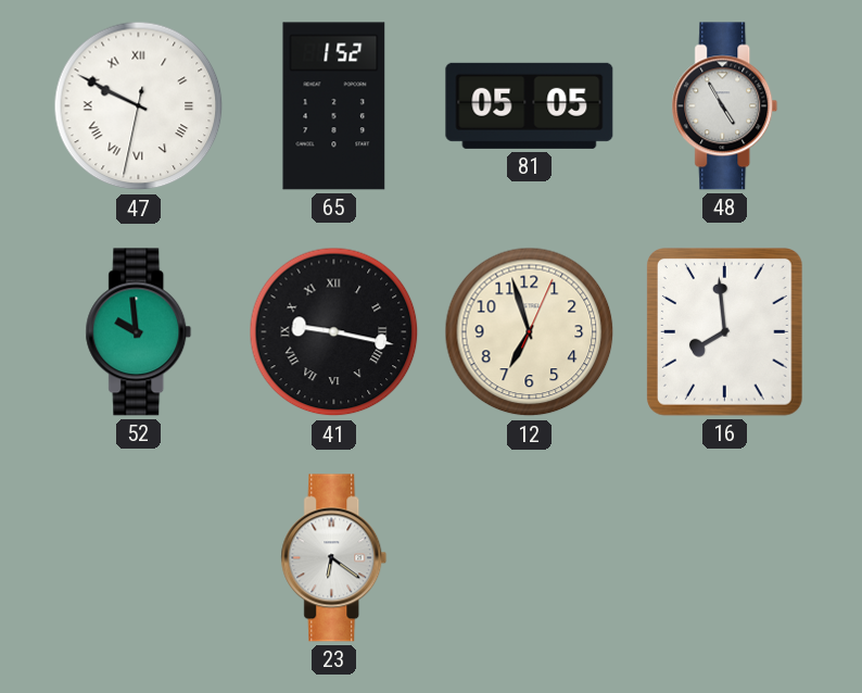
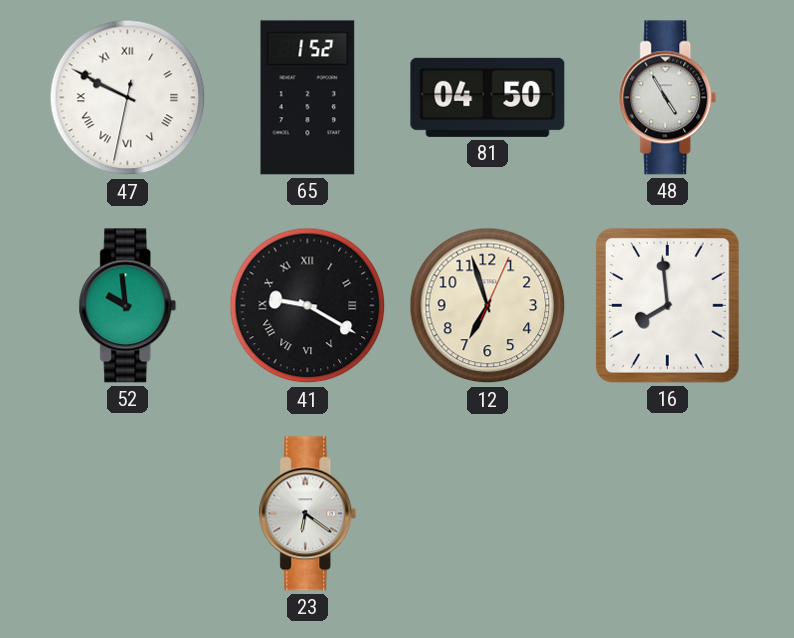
81: 05:05 -> 04:50
41: 9:17 -> 9:20
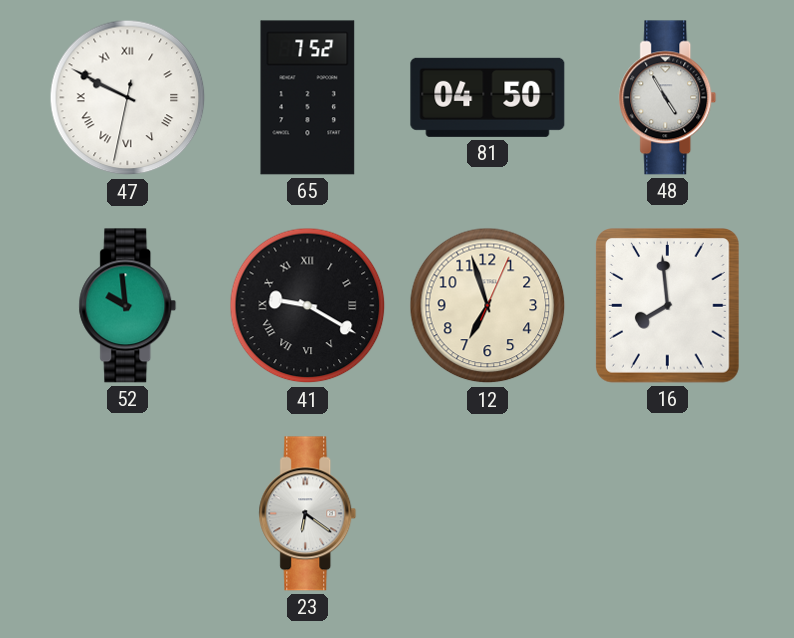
65: 1:52 -> 7:52
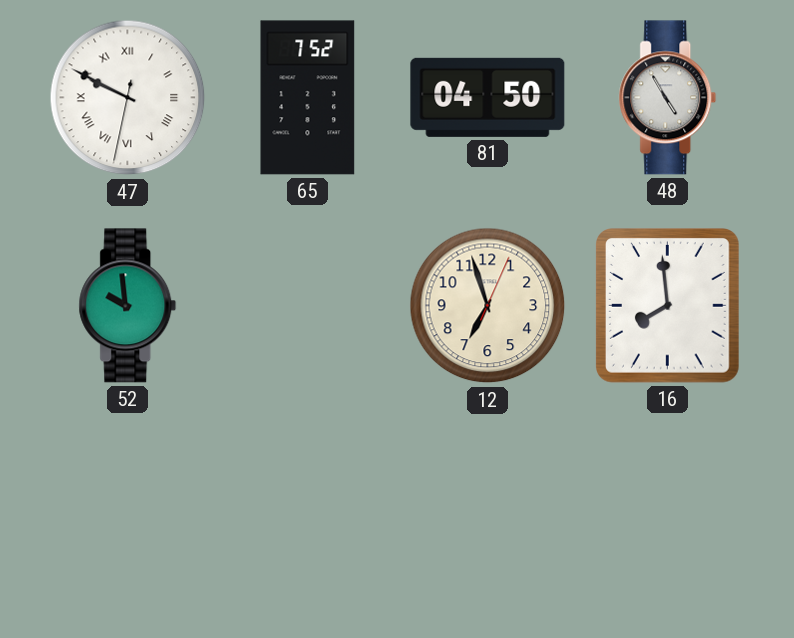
41: 9:20 -> none
23: 6:21 -> none
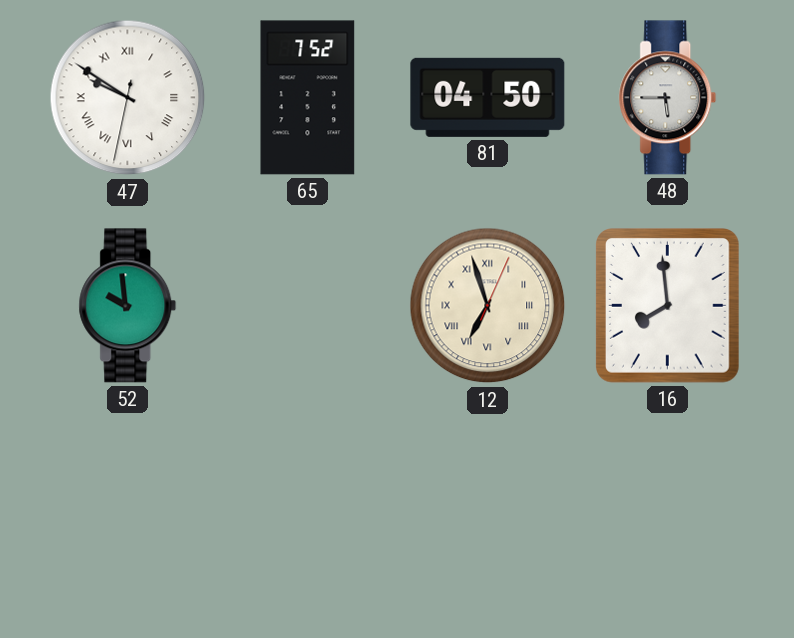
47: 9:49 -> 9:50
48: 4:55 -> 5:45
12 numerals: Arabic -> Roman
